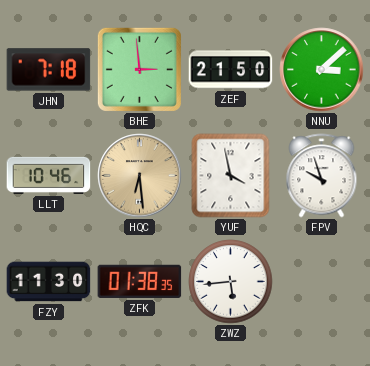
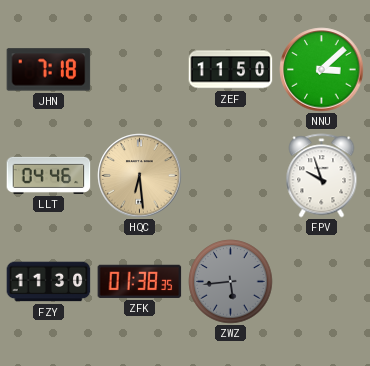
BHE: 2:59 -> none
ZEF: 21:50 -> 11:50
LLT: 10:46 -> 04:46
YUF: 3:58 -> none
ZWZ dial: white -> grey
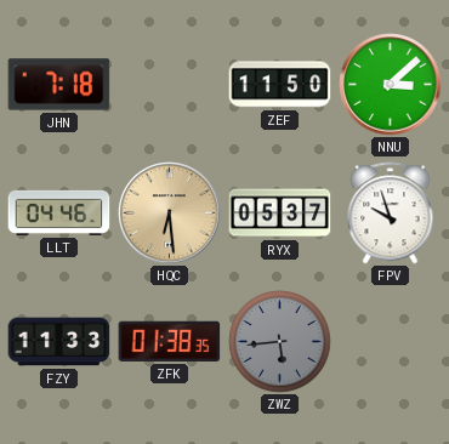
RYX: none -> 05:37
FZY: 11:30 -> 11:33
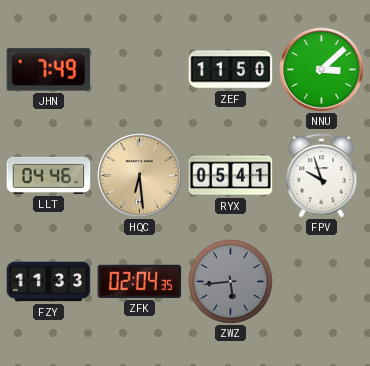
JHN: 7:18 -> 7:49
RYX: 05:37 -> 05:41
ZFK: 01:38 -> 02:04
